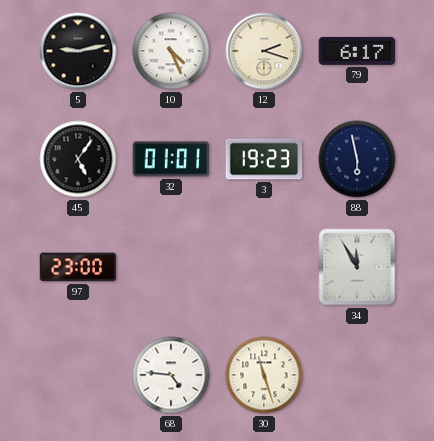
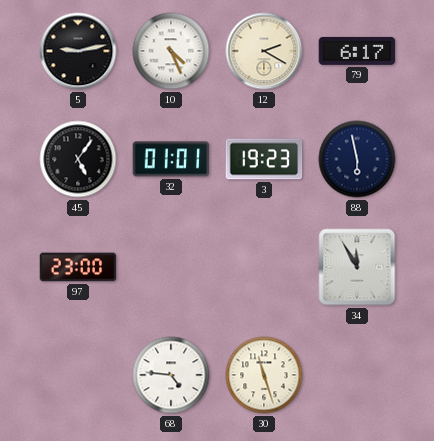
12: 2:18 -> 2:20
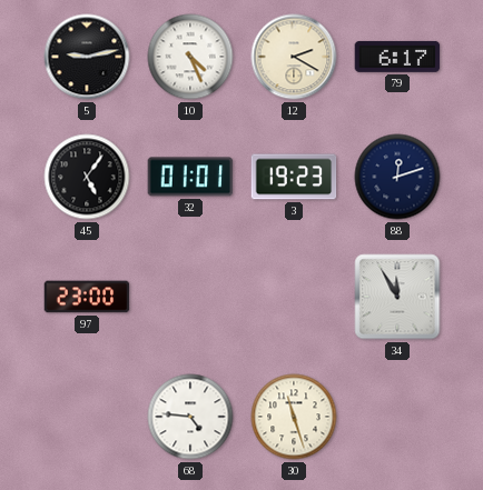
88: 5:58 -> 12:12
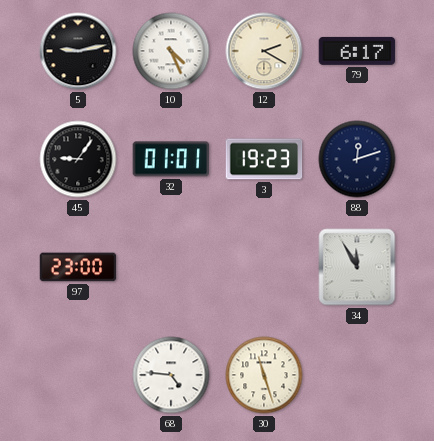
45: 5:06 -> 9:06
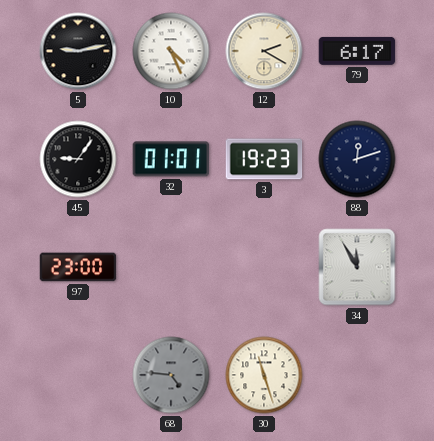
68 dial: white -> grey
